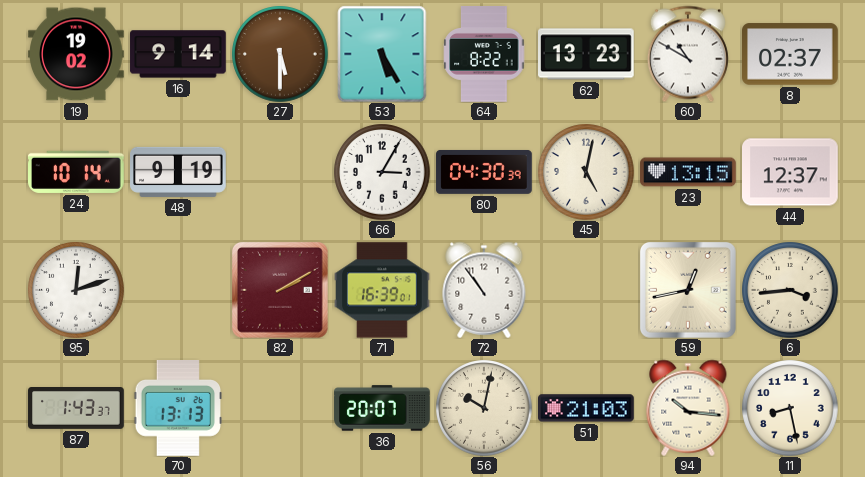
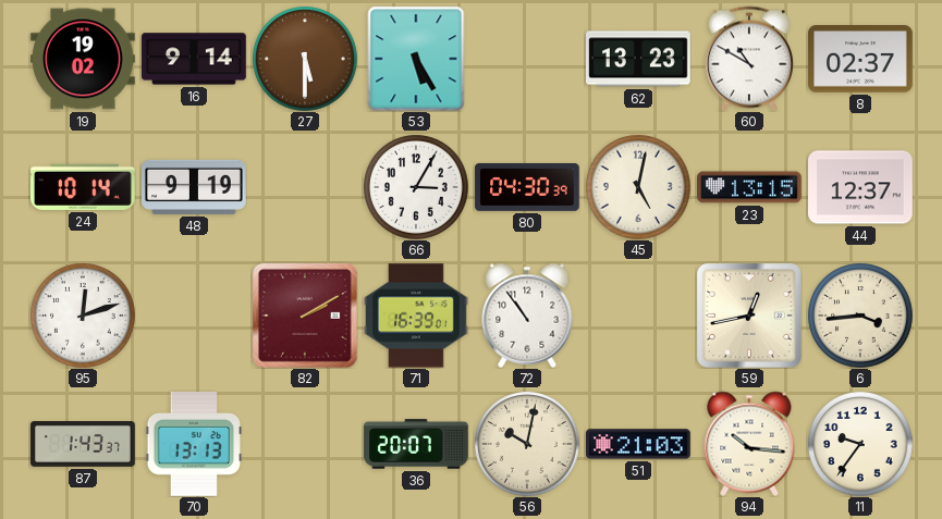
64: 8:22 -> none
11: 8:28 -> 9:36
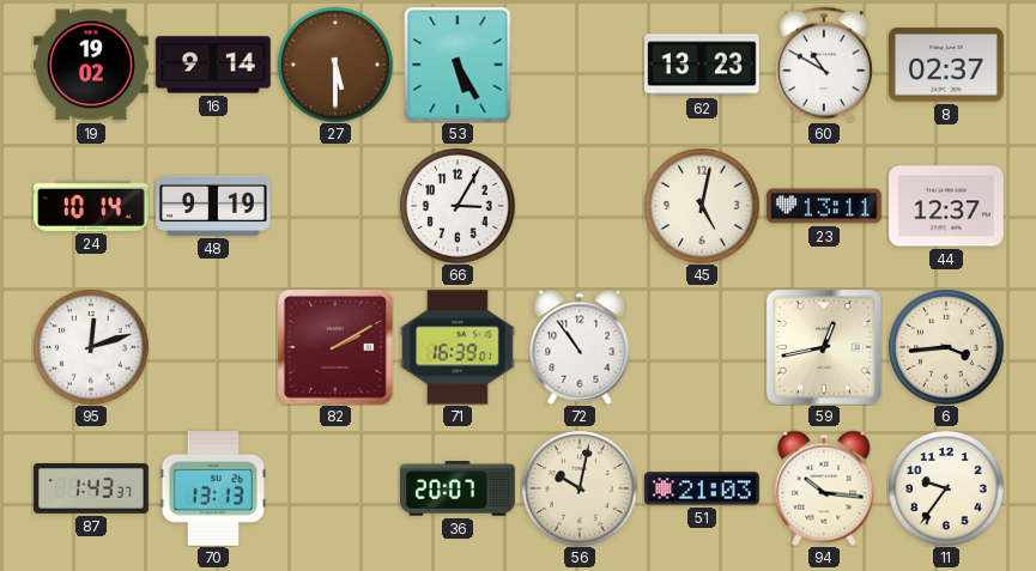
80: 04:30 -> none
23: 13:15 -> 13:11
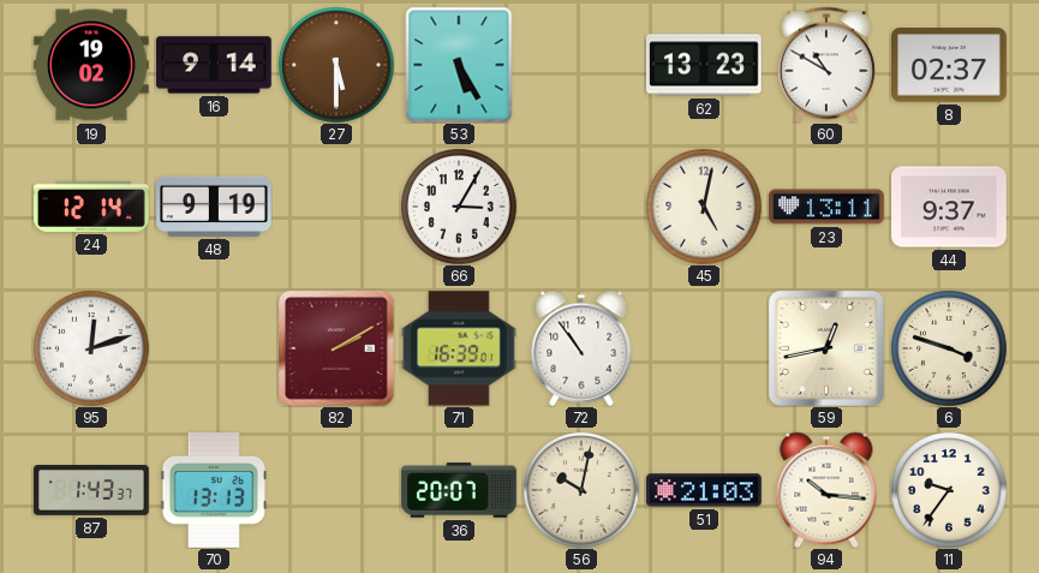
24: 10:14 -> 12:14
44: 12:37 -> 9:37
6: 3:44 -> 3:48
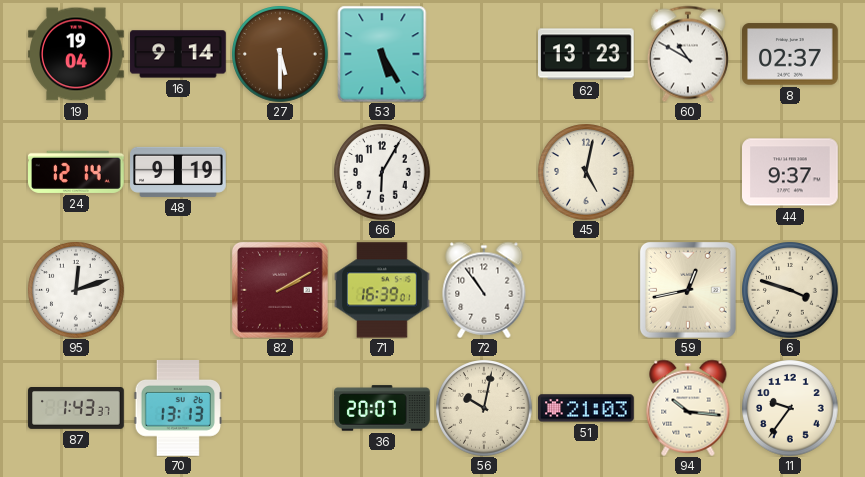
19: 19:02 -> 19:04
66: 3:05 -> 6:05
23: 13:11 -> none
